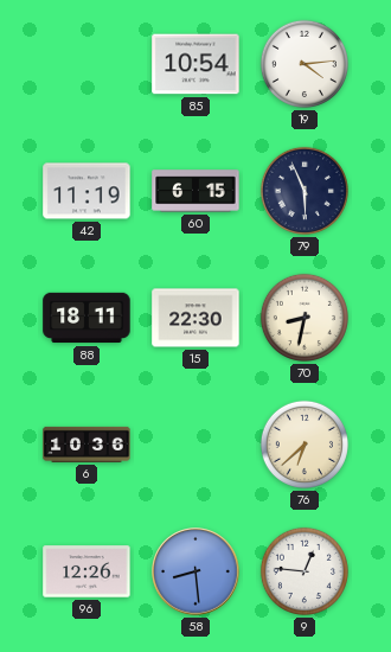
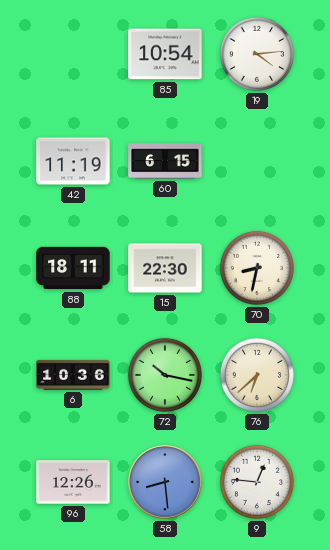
79: 5:56 -> none
72: none -> 10:17
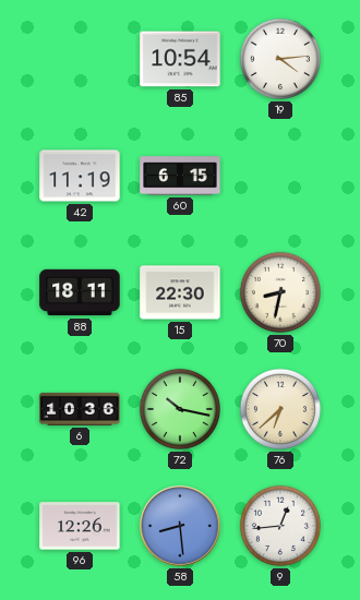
9: 12:46 -> 12:44
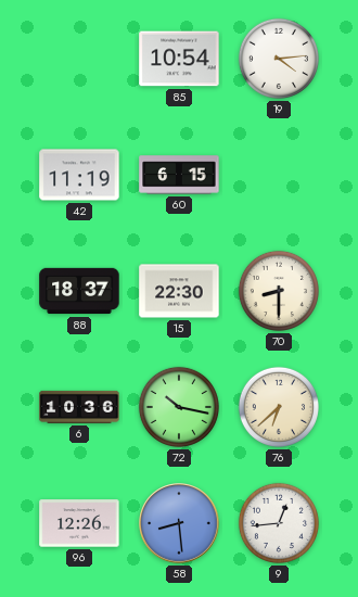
88: 18:11 -> 18:37
70: 8:32 -> 8:30
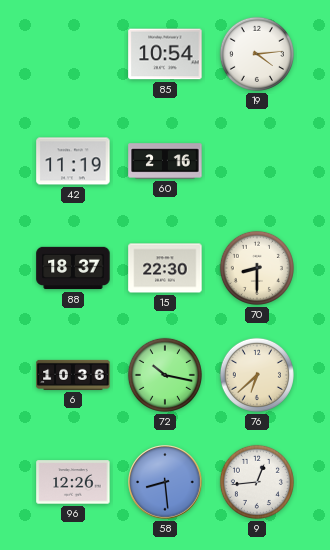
60: 6:15 -> 2:16
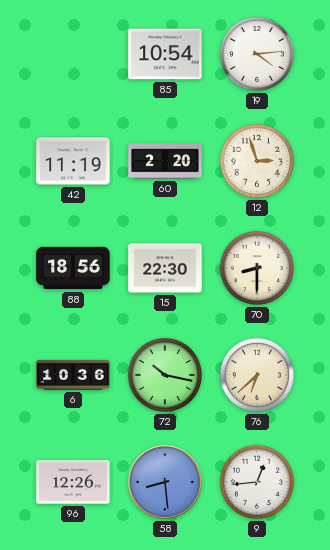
60: 2:16 -> 2:20
12: none -> 2:57
88: 18:37 -> 18:56
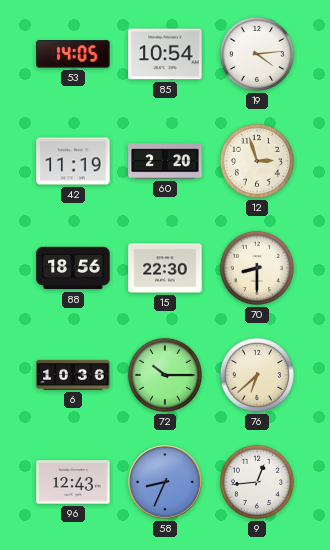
53: none -> 14:05
72: 10:17 -> 10:15
96: 12:26 -> 12:43
58: 8:29 -> 8:34
